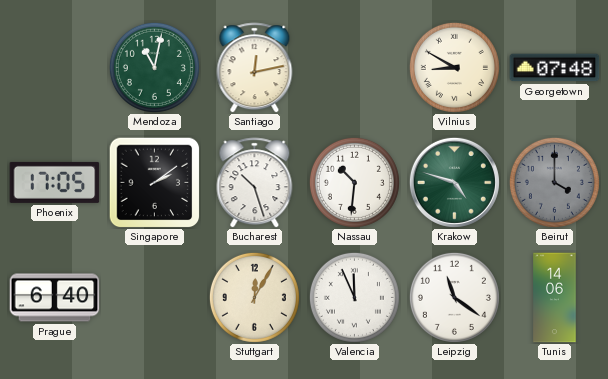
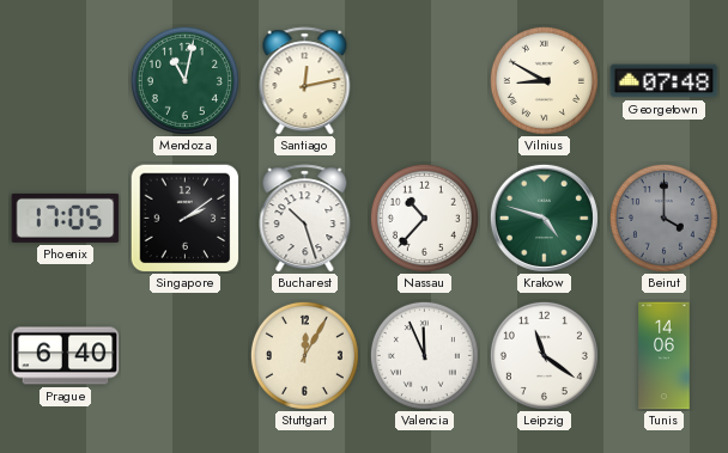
Nassau: 10:31 -> 10:37
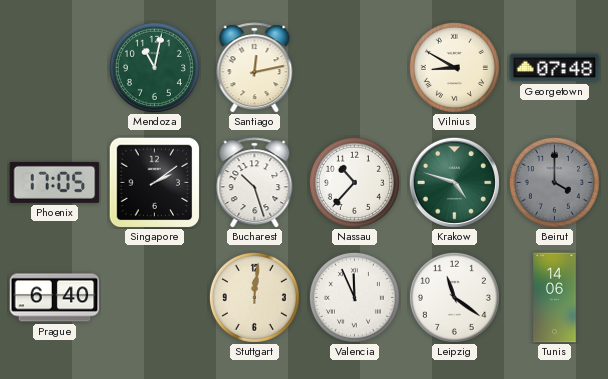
Stuttgart: 12:05 -> 12:01
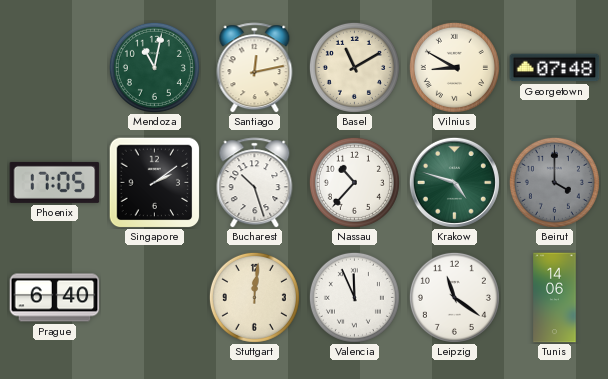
Basel: none -> 11:10
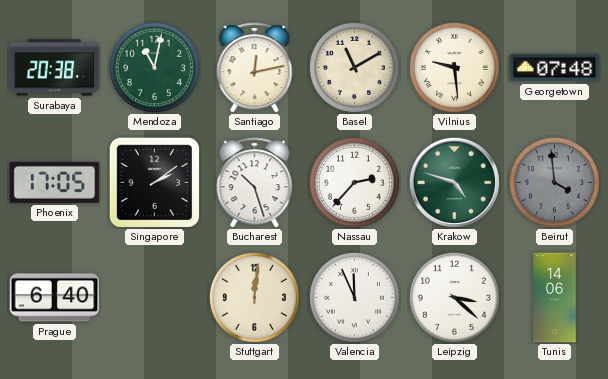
Surabaya: none -> 20:38
Vilnius: 8:50 -> 9:29
Nassau: 10:37 -> 2:37
Beirut: 4:00 -> 3:59
Leipzig: 11:21 -> 3:22
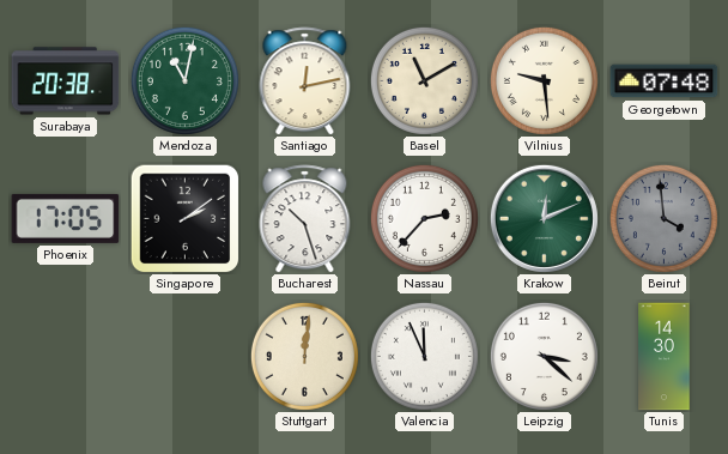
Krakow: 4:48 -> 12:11
Prague: 6:40 -> none
Tunis: 14:06 -> 14:30
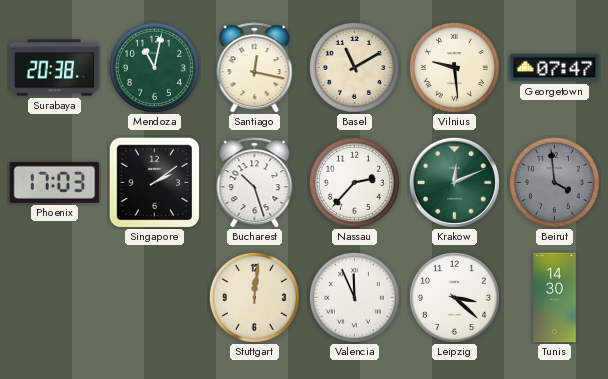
Santiago: 12:13 -> 12:17
Georgetown: 07:48 -> 07:47
Phoenix: 17:05 -> 17:03
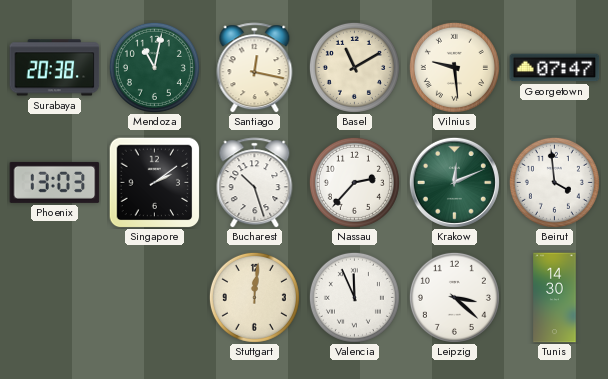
Phoenix: 17:03 -> 13:03
Beirut dial: grey -> white
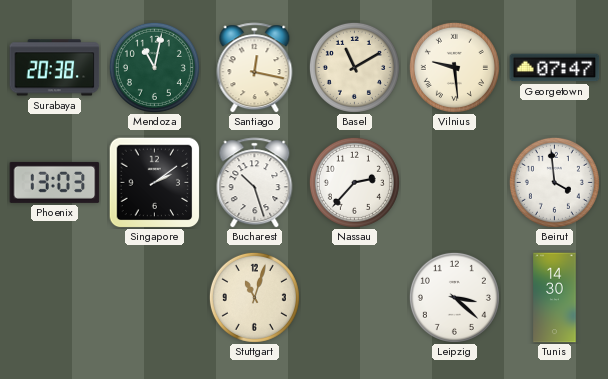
Krakow: 12:11 -> none
Stuttgart: 12:01 -> 11:03
Valencia: 11:56 -> none
